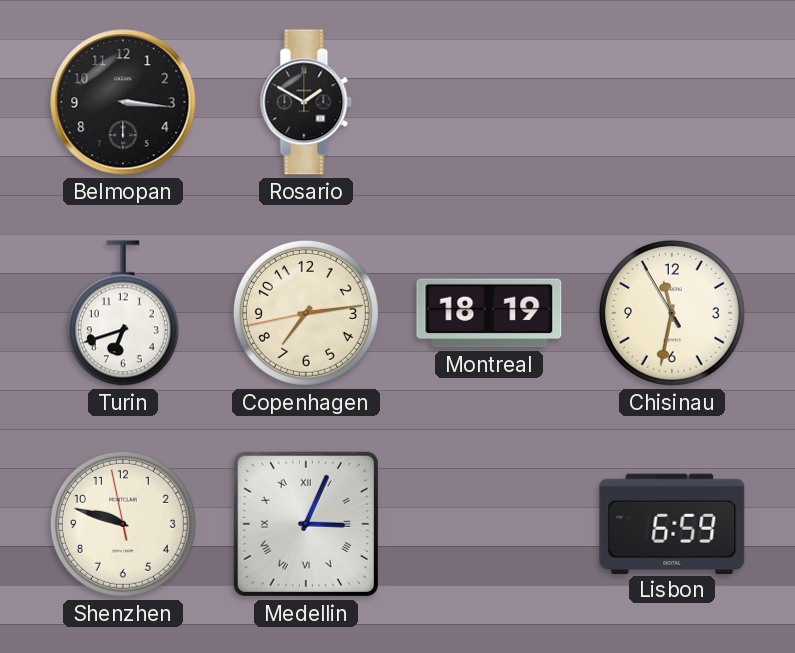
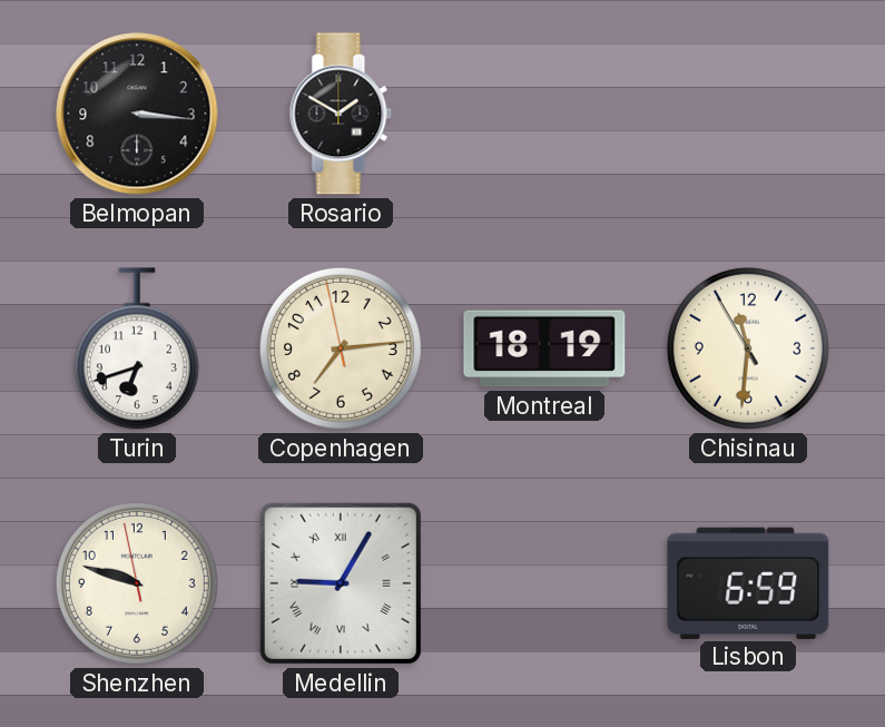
Copenhagen: 7:13:43 -> 7:13:58
Chisinau: 11:31 -> 11:30
Medellin: 3:04 -> 9:05
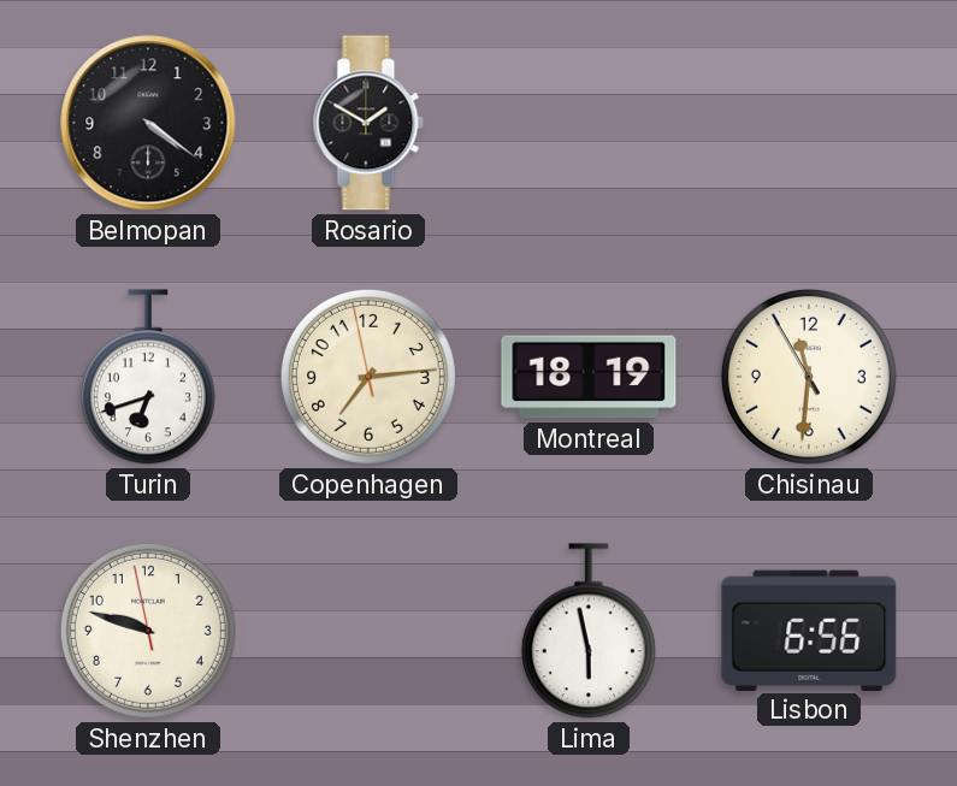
Belmopan: 3:16 -> 4:21
Medellin: 9:05 -> none
Lima: none -> 5:58
Lisbon: 6:59 -> 6:56
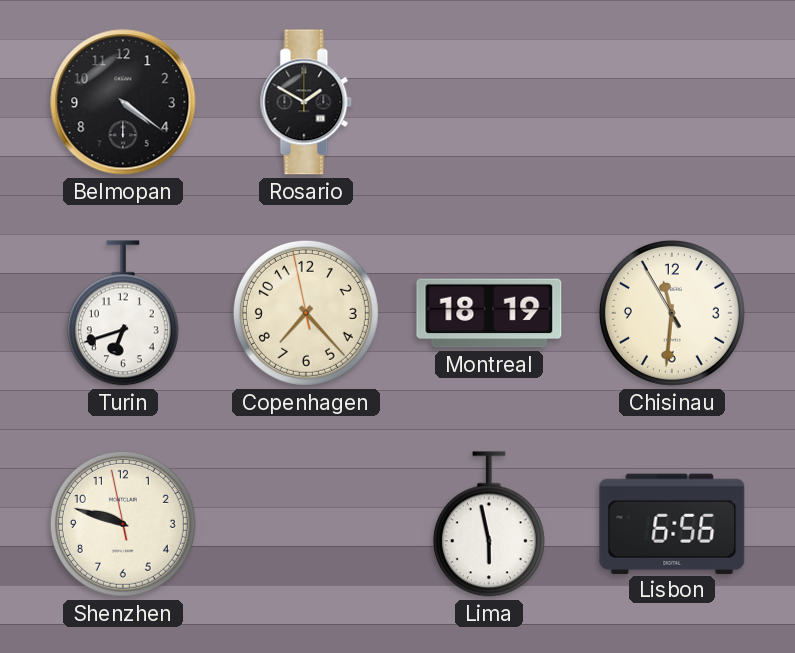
Copenhagen: 7:13 -> 7:22
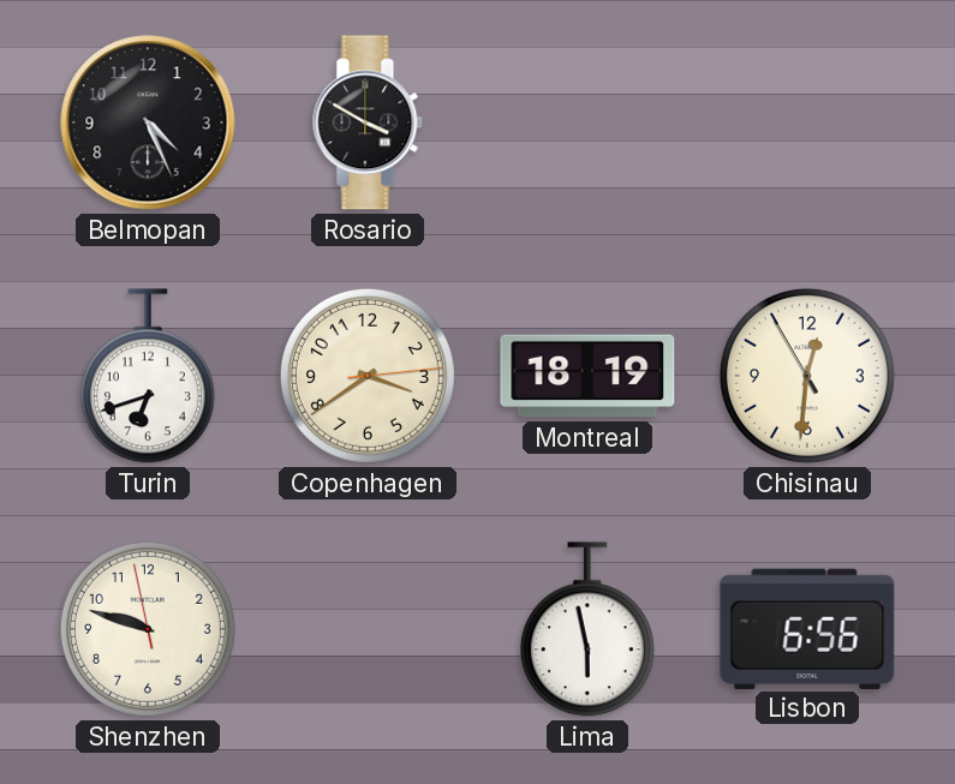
Belmopan: 4:21 -> 4:26
Rosario: 1:50 -> 3:50
Copenhagen: 7:22 -> 3:39
Chisinau: 11:30 -> 12:30
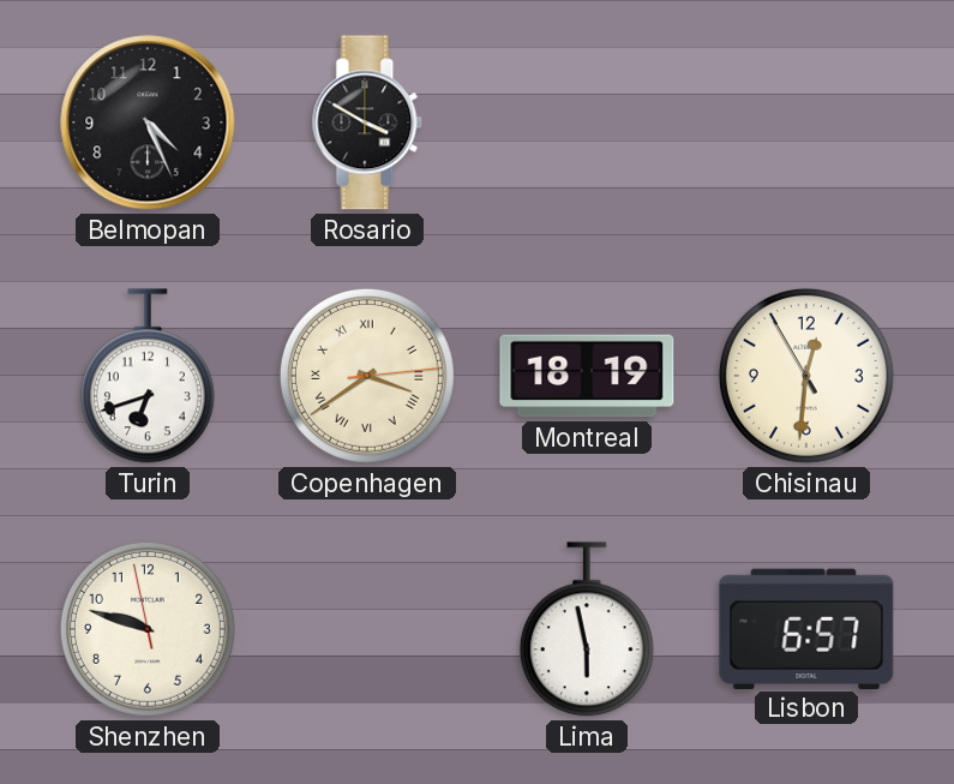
Copenhagen numerals: Arabic -> Roman
Lisbon: 6:56 -> 6:57
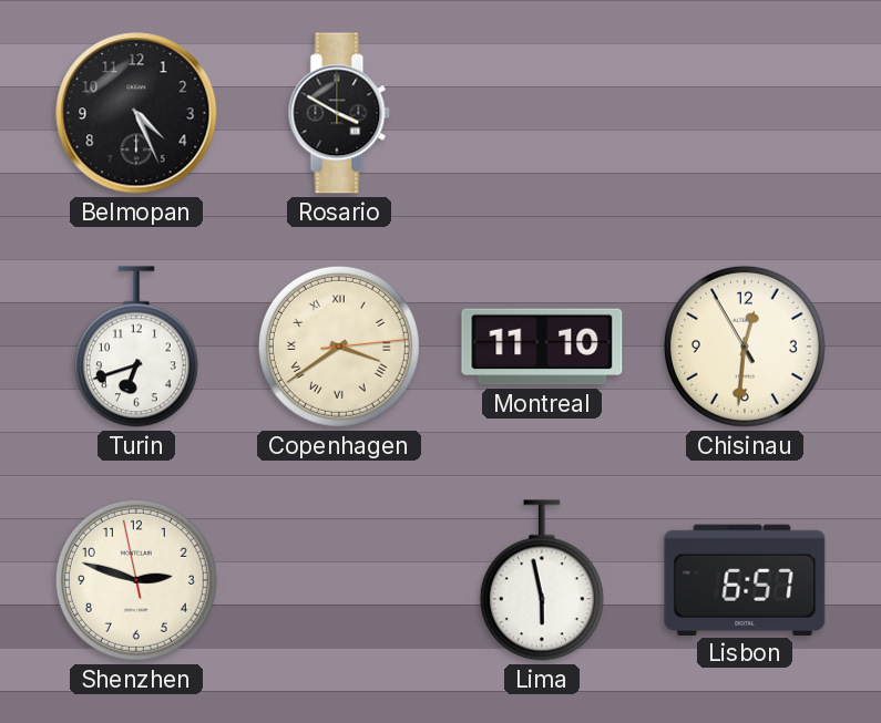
Montreal: 18:19 -> 11:10
Shenzhen: 9:47 -> 2:47
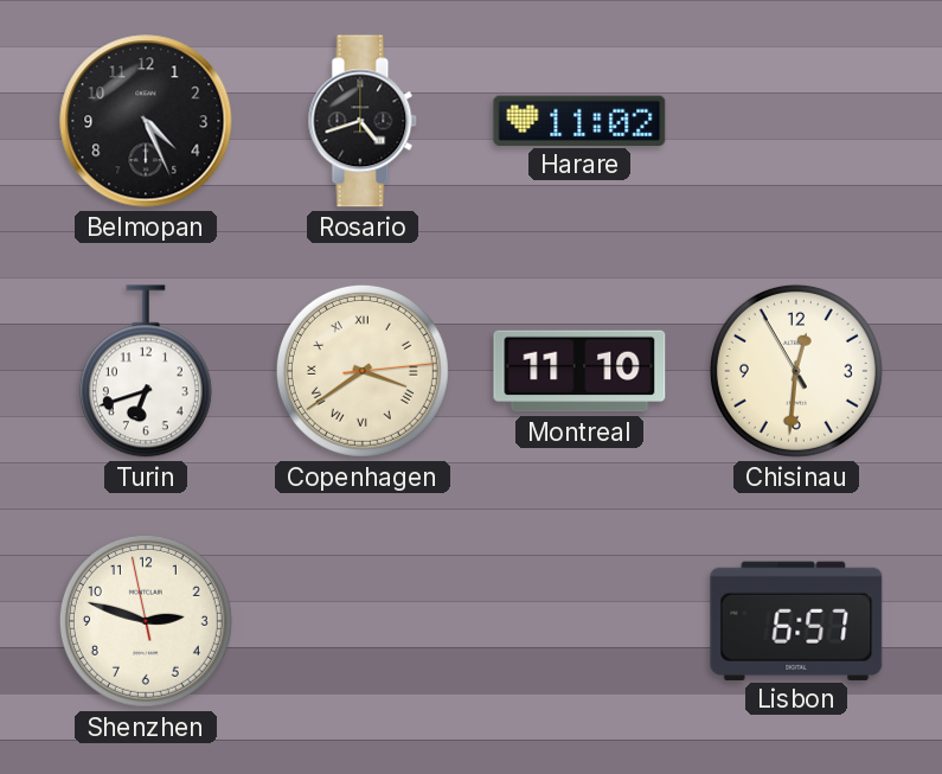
Rosario: 3:50 -> 4:42
Harare: none -> 11:02
Lima: 5:58 -> none
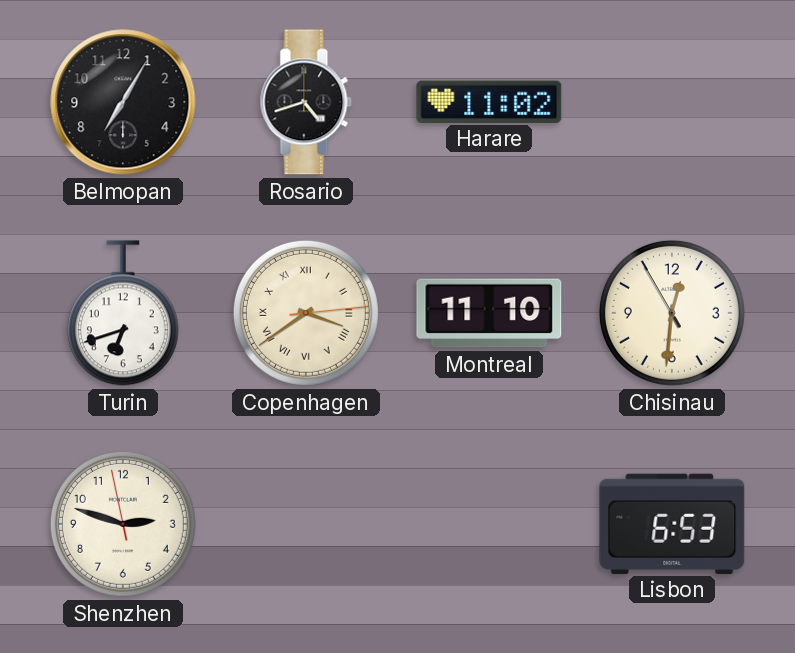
Belmopan: 4:26 -> 7:05
Lisbon: 6:57 -> 6:53
